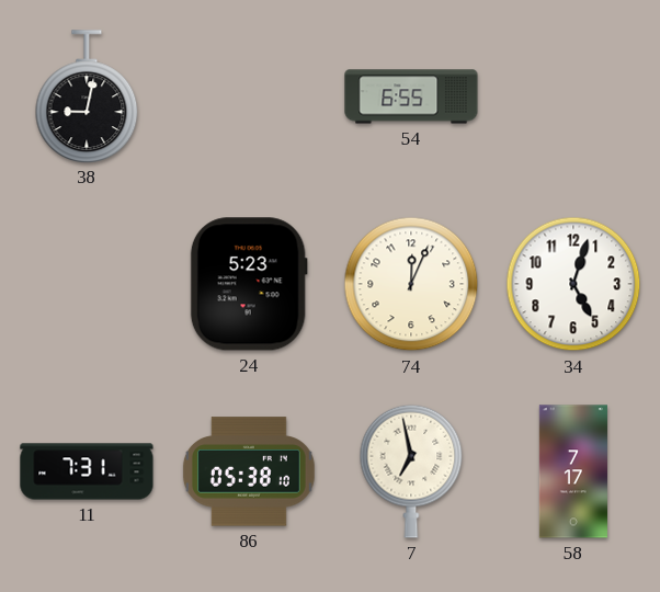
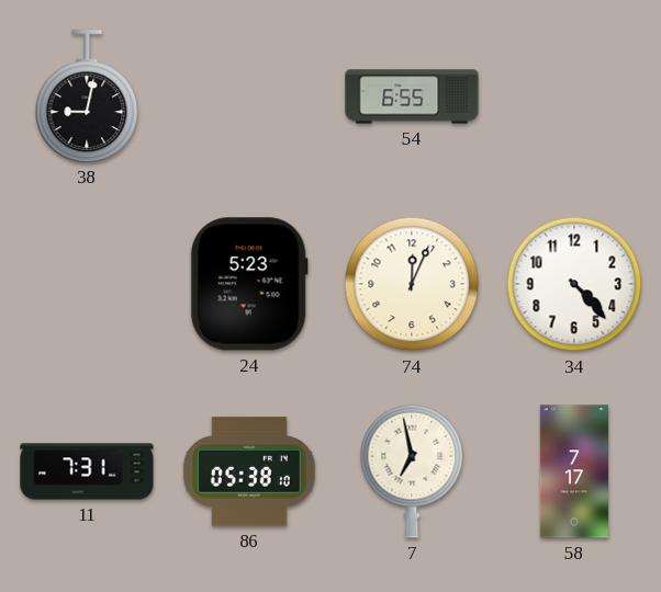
34: 5:03 -> 4:23
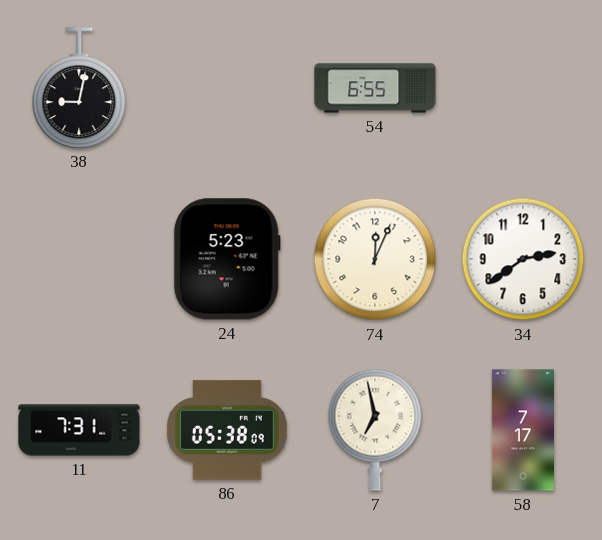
34: 4:23 -> 2:39
86: 05:38:10 -> 05:38:09
